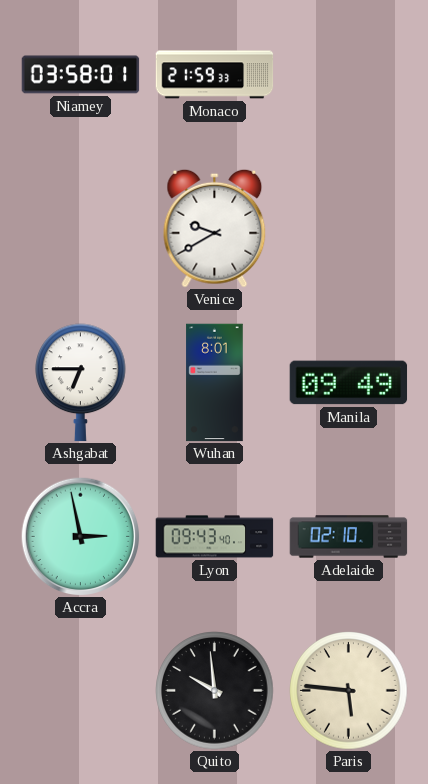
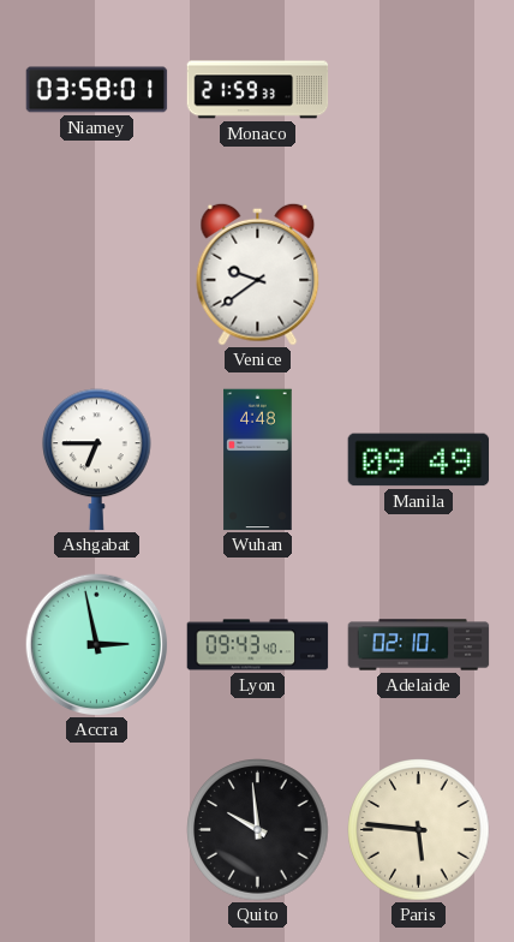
Venice: 9:40 -> 9:39
Wuhan: 8:01 -> 4:48
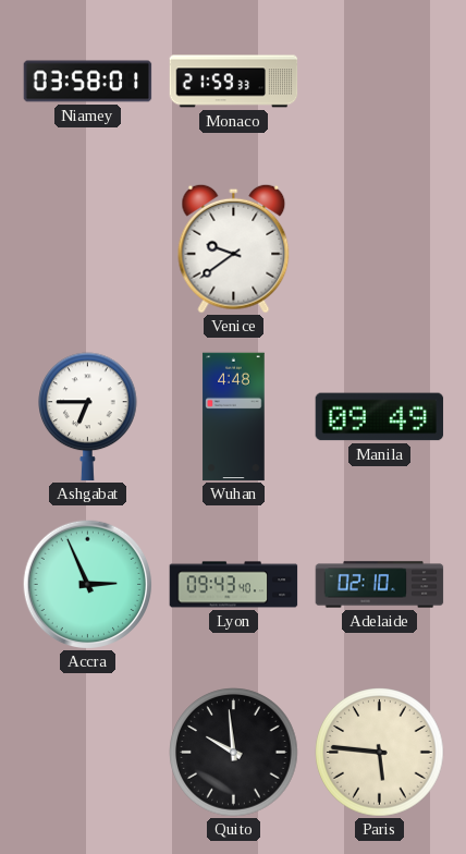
Accra: 2:58 -> 2:56
